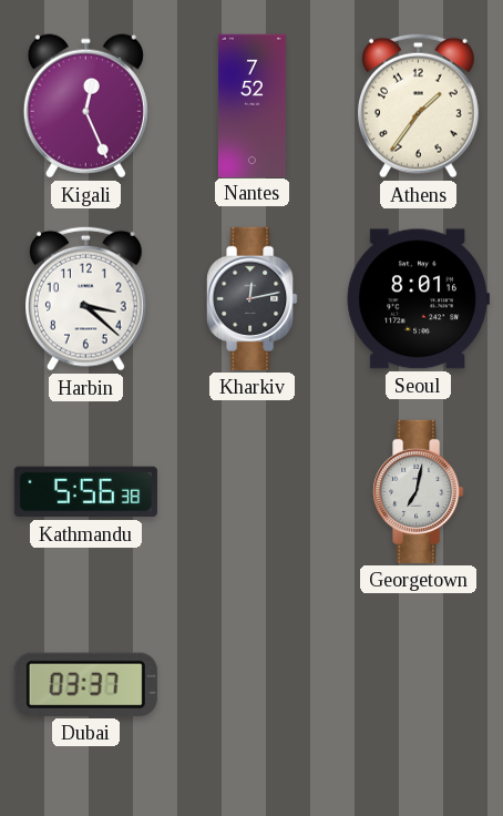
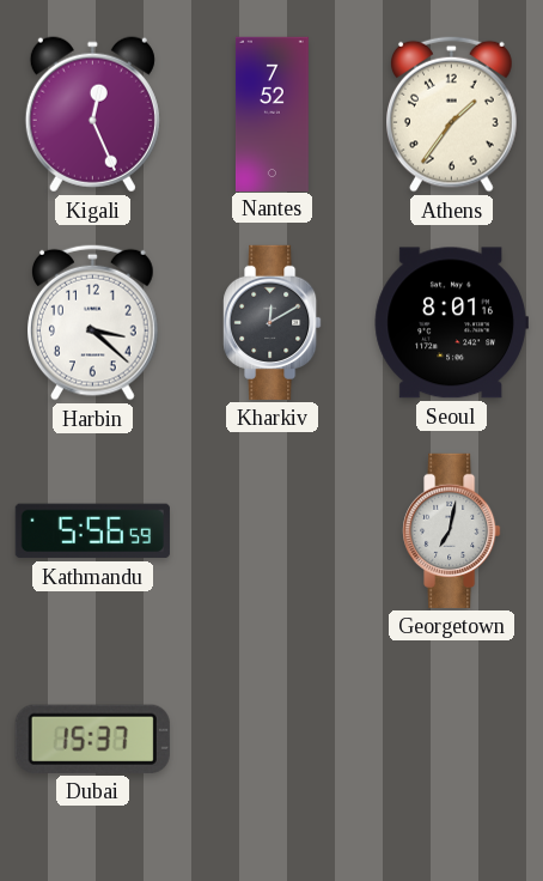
Kharkiv: 12:13 -> 12:10
Kathmandu: 5:56:38 -> 5:56:59
Dubai: 03:37 -> 15:37
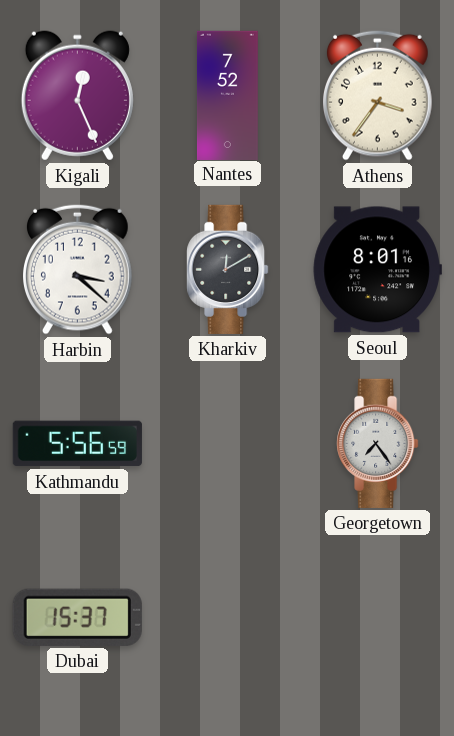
Athens: 1:36 -> 3:36
Georgetown: 7:02 -> 7:24
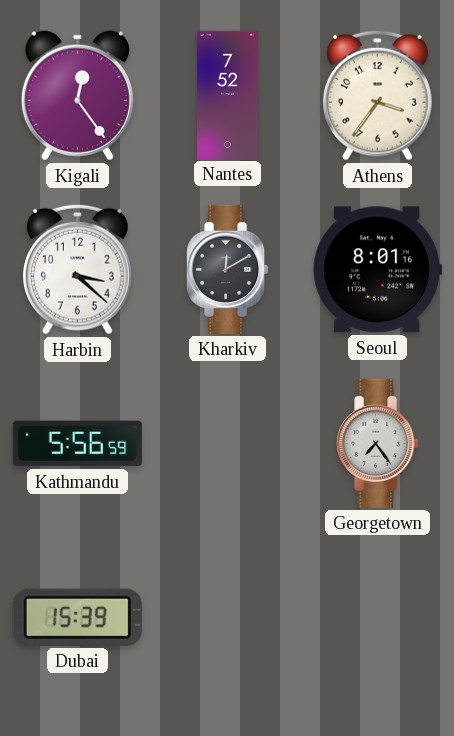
Kigali: 12:26 -> 12:24
Dubai: 15:37 -> 15:39
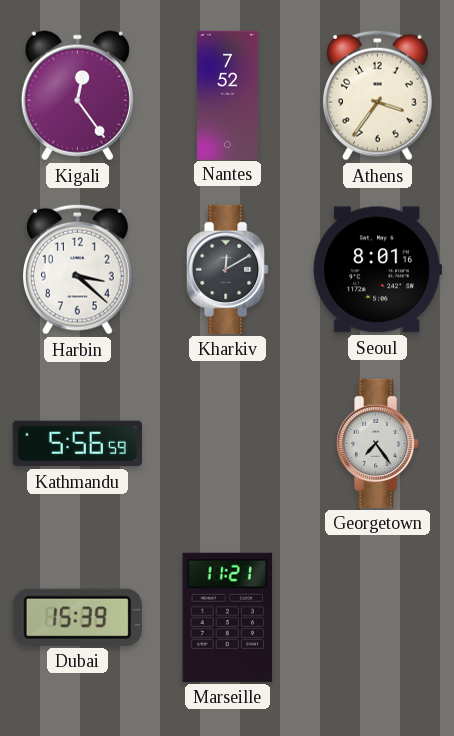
Marseille: none -> 11:21
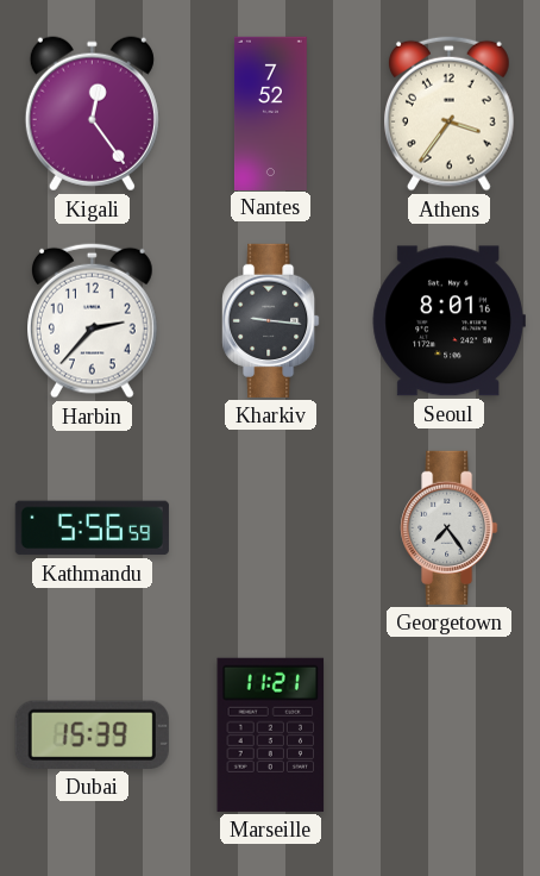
Harbin: 3:22 -> 2:37
Kharkiv: 12:10 -> 9:16
